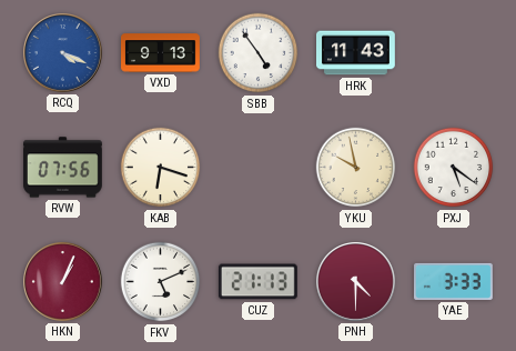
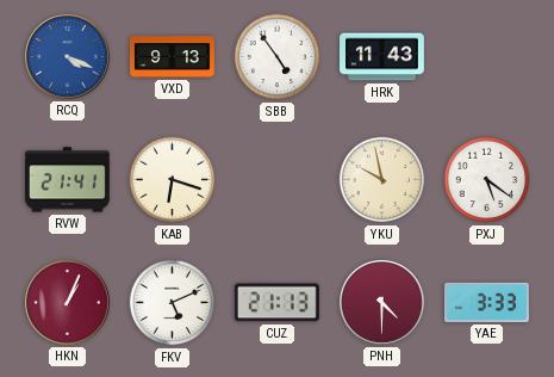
RVW: 07:56 -> 21:41
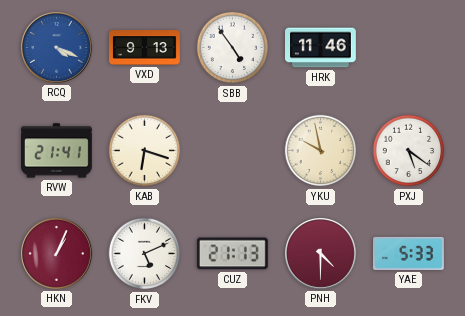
HRK: 11:43 -> 11:46
YAE: 3:33 -> 5:33
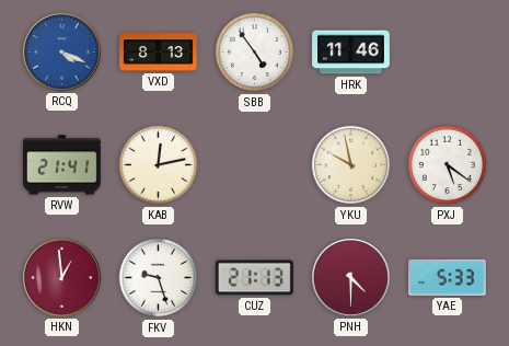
VXD: 9:13 -> 8:13
KAB: 6:18 -> 12:13
HKN: 1:04 -> 12:59
FKV: 5:11 -> 9:27
